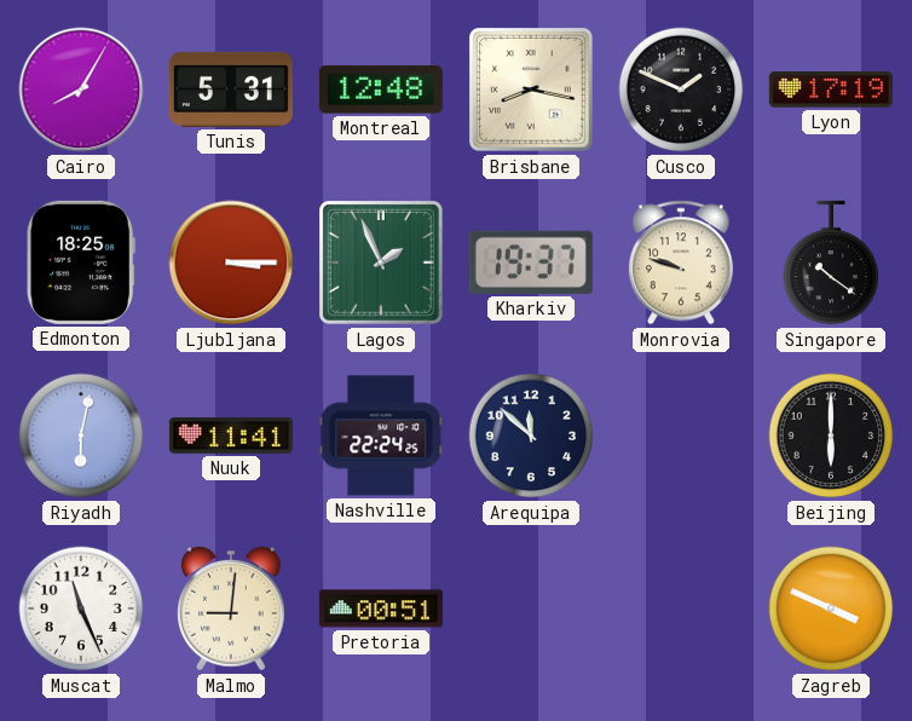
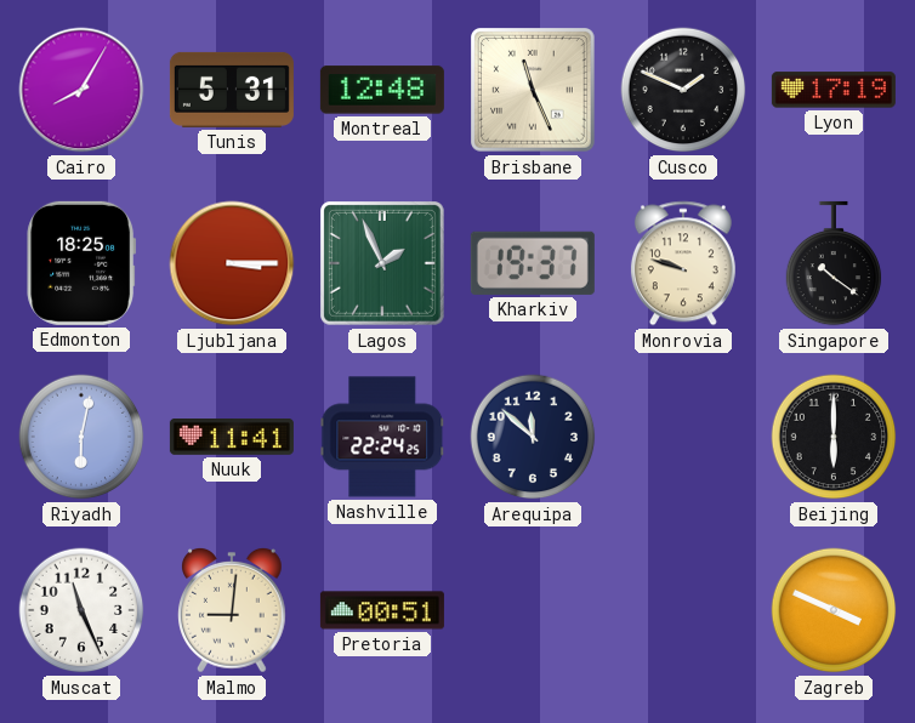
Brisbane: 8:17 -> 11:26
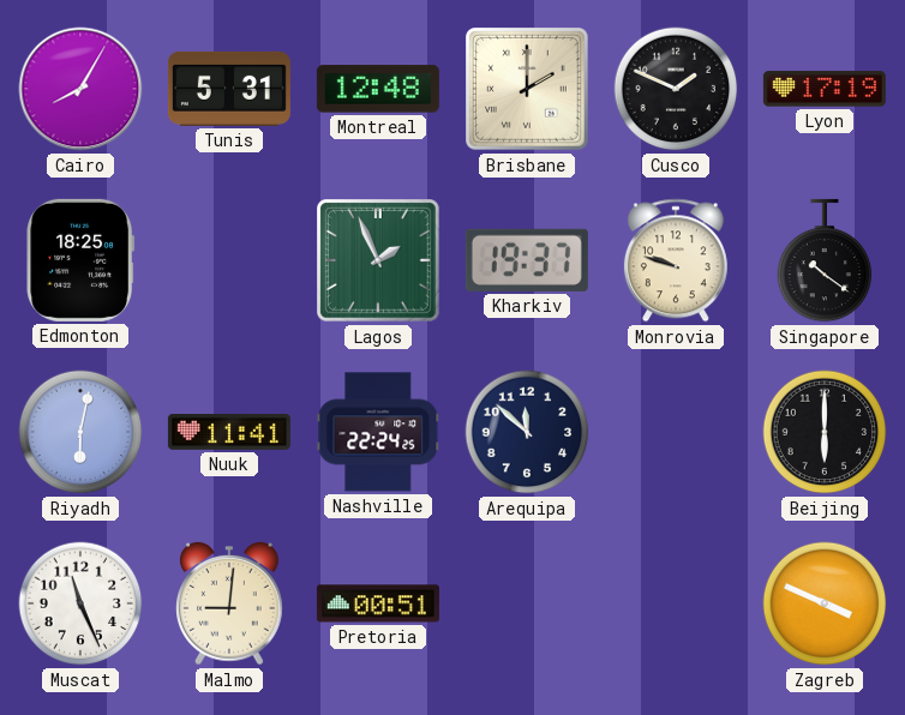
Brisbane: 11:26 -> 2:00
Ljubljana: 3:15 -> none
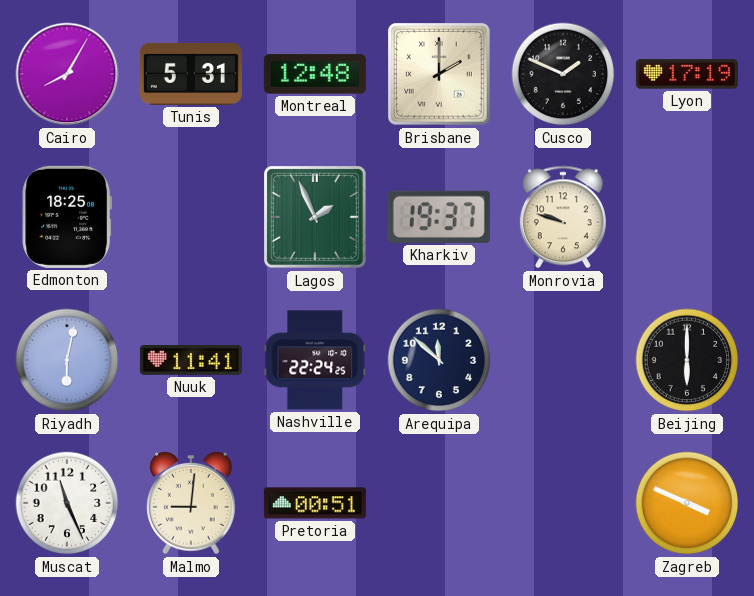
Singapore: 10:21 -> none
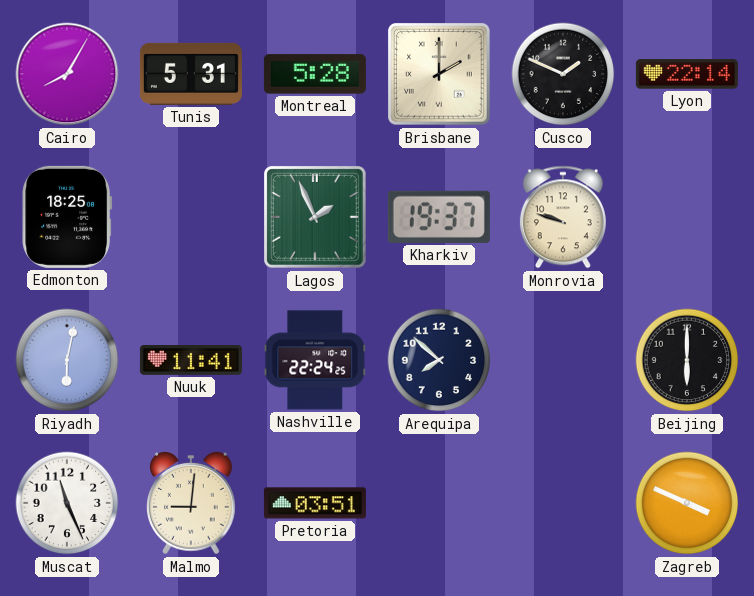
Montreal: 12:48 -> 5:28
Lyon: 17:19 -> 22:14
Arequipa: 11:52 -> 7:52
Pretoria: 00:51 -> 03:51
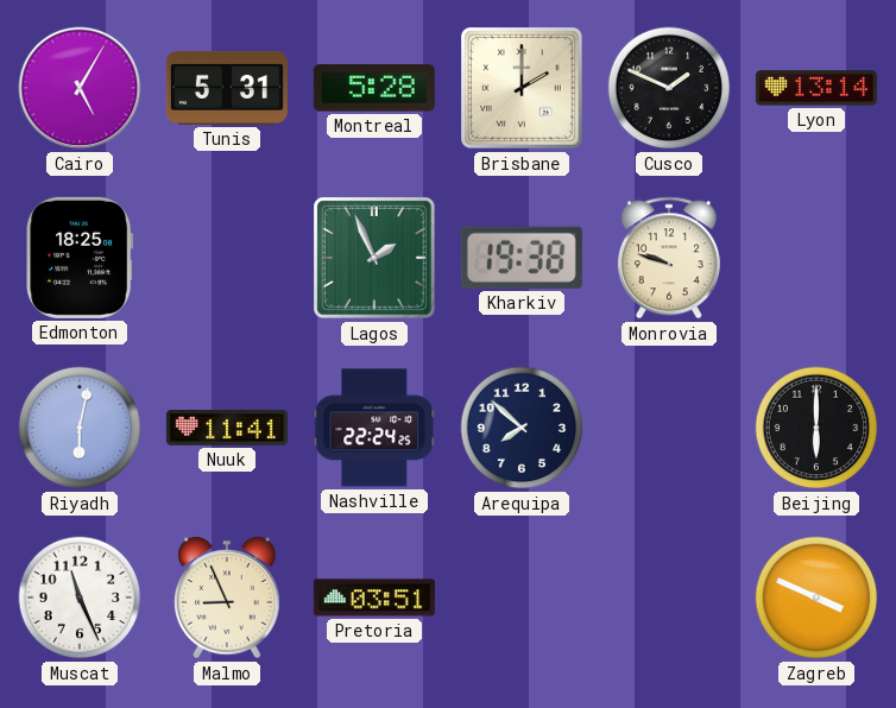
Cairo: 8:05 -> 5:05
Lyon: 22:14 -> 13:14
Kharkiv: 19:37 -> 19:38
Malmo: 9:01 -> 8:56
